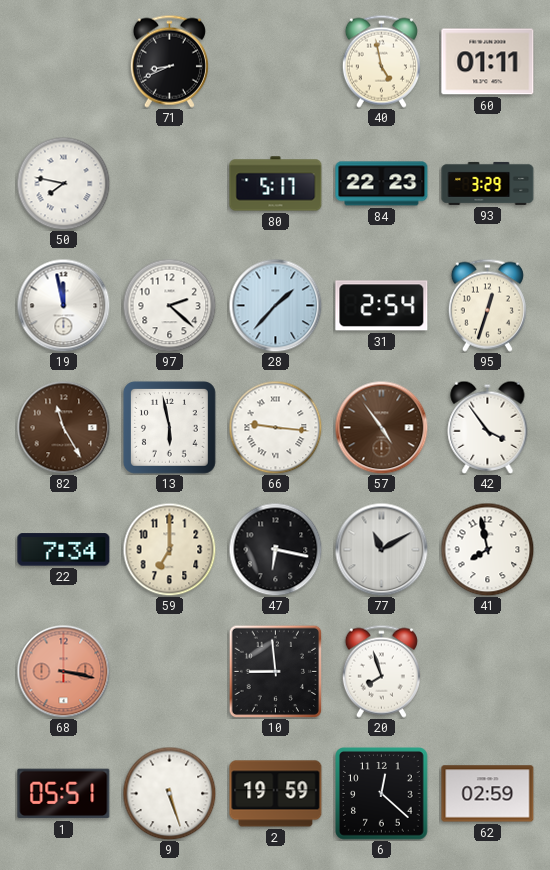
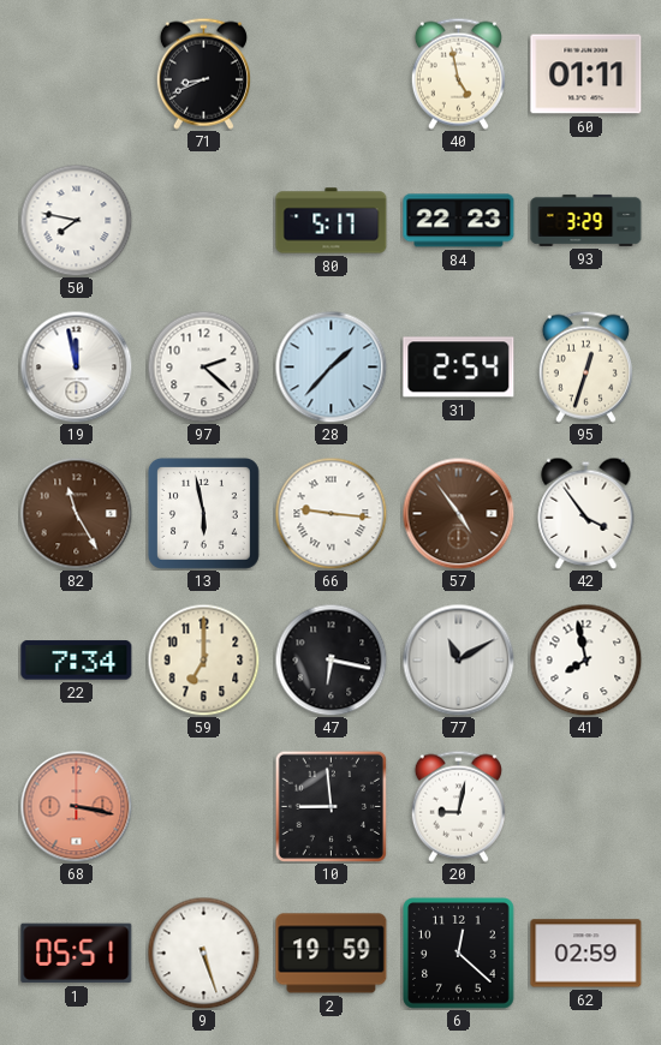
20: 7:57 -> 9:02
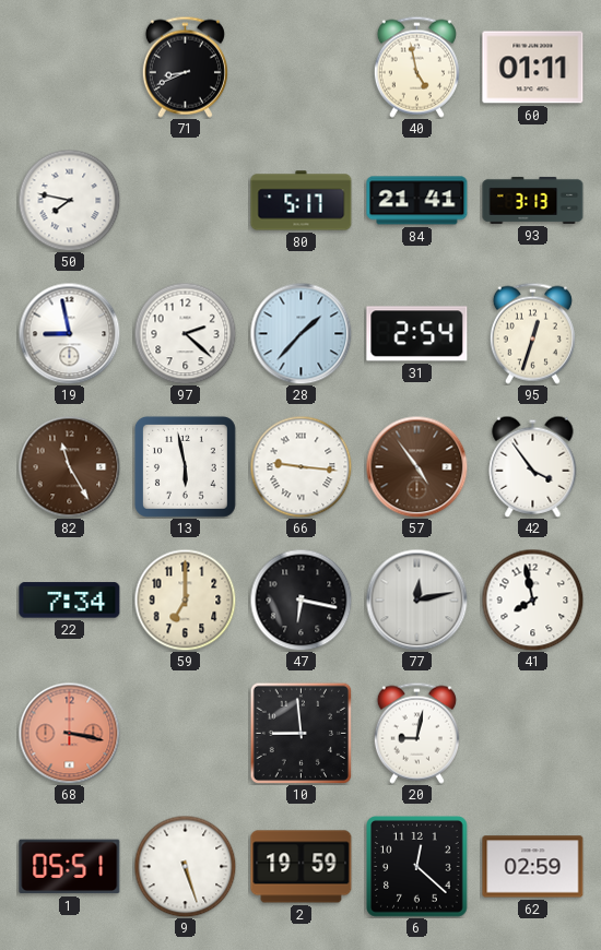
84: 22:23 -> 21:41
93: 3:29 -> 3:13
19: 11:58 -> 8:58
77: 11:10 -> 12:13
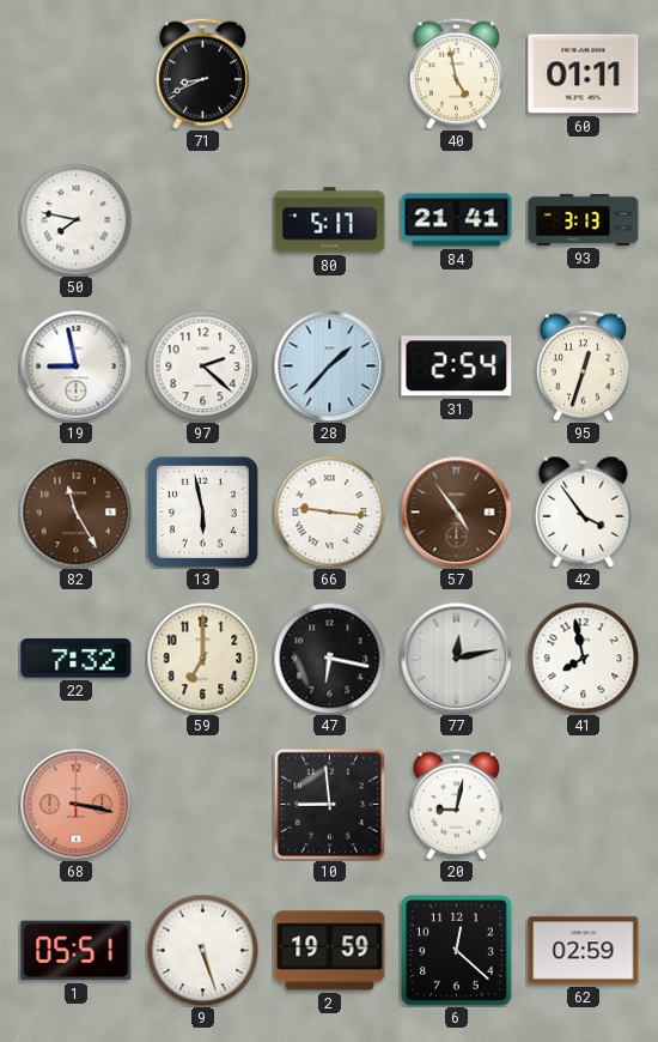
22: 7:34 -> 7:32
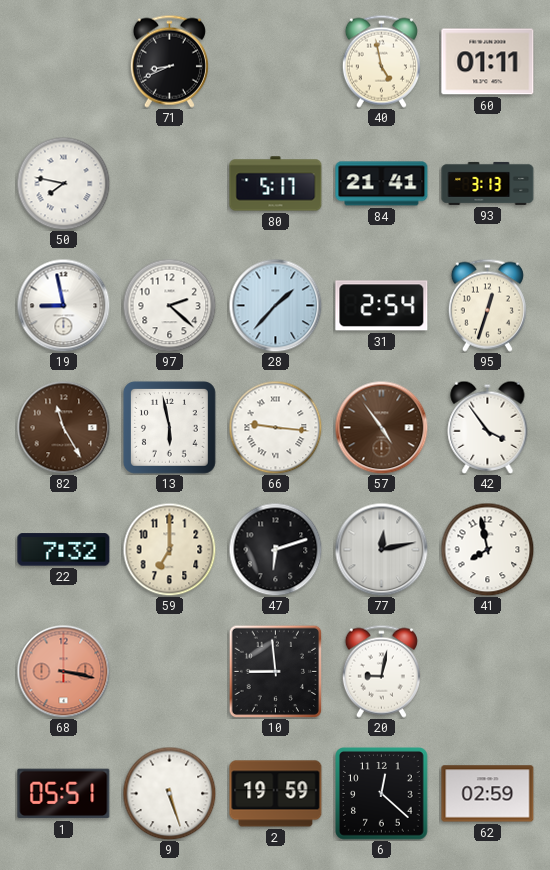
47: 6:17 -> 6:12
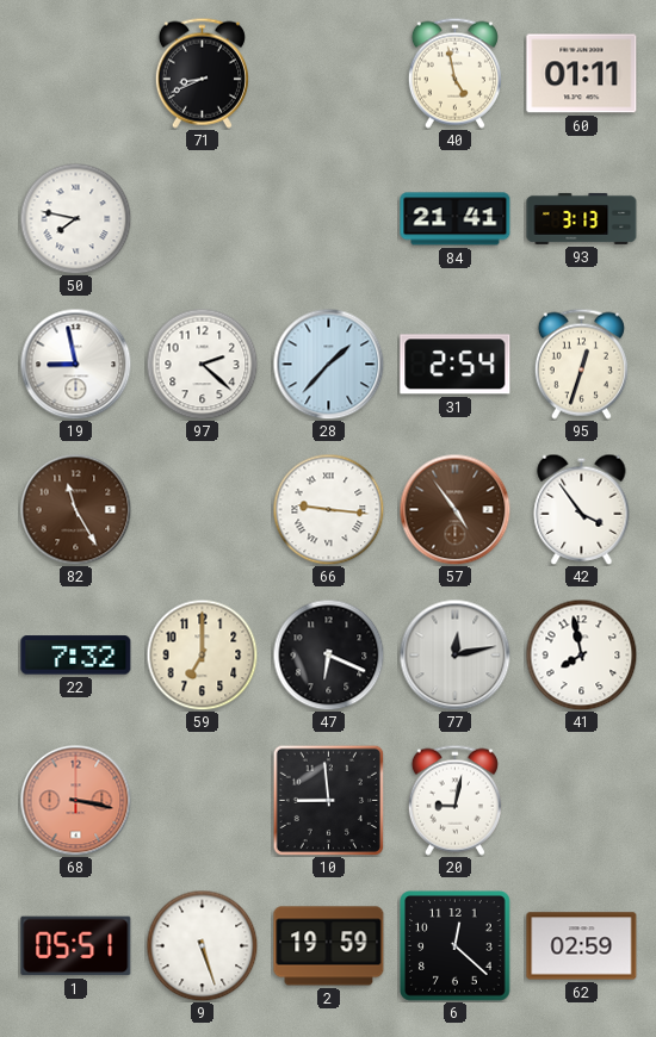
80: 5:17 -> none
13: 5:58 -> none
47: 6:12 -> 6:19
